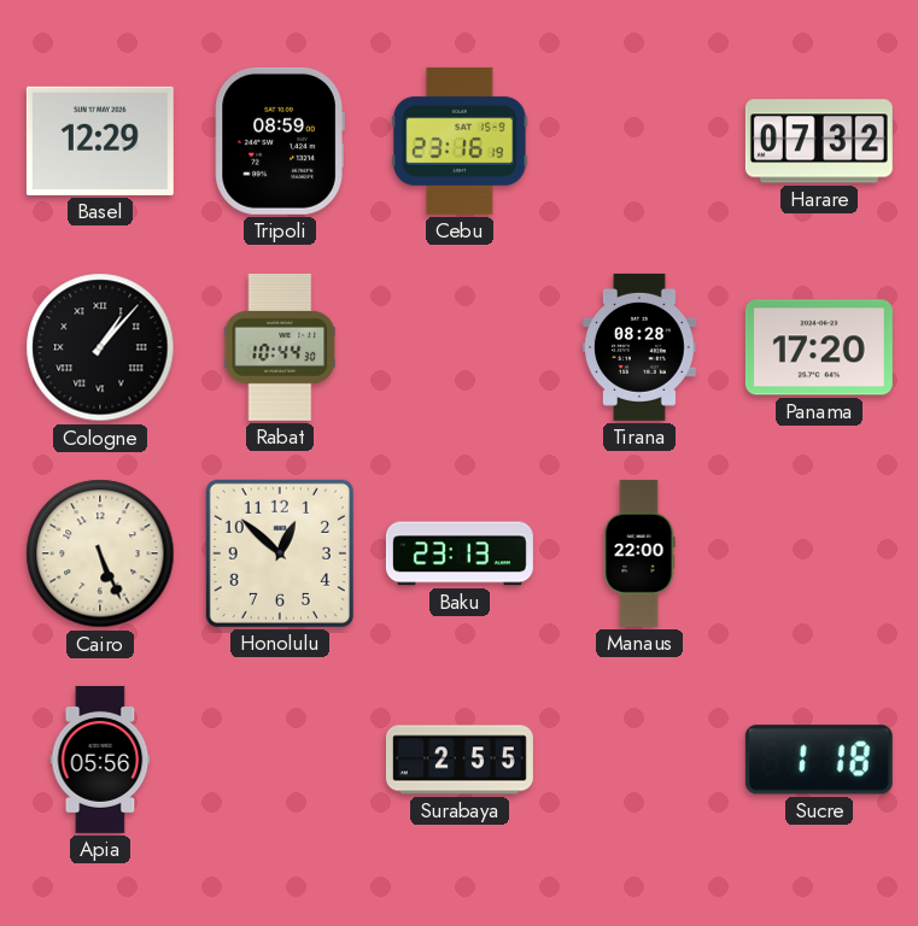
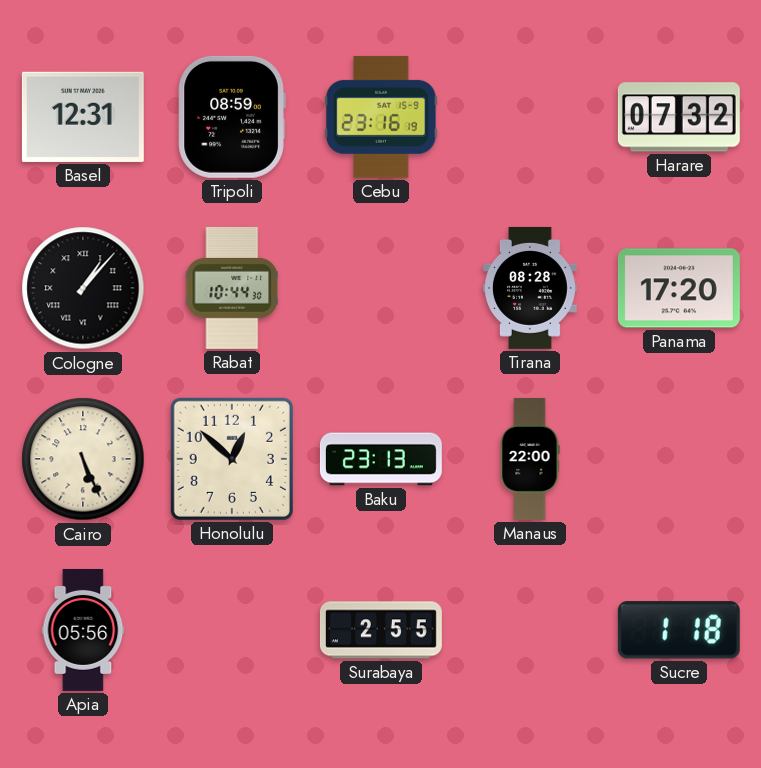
Basel: 12:29 -> 12:31
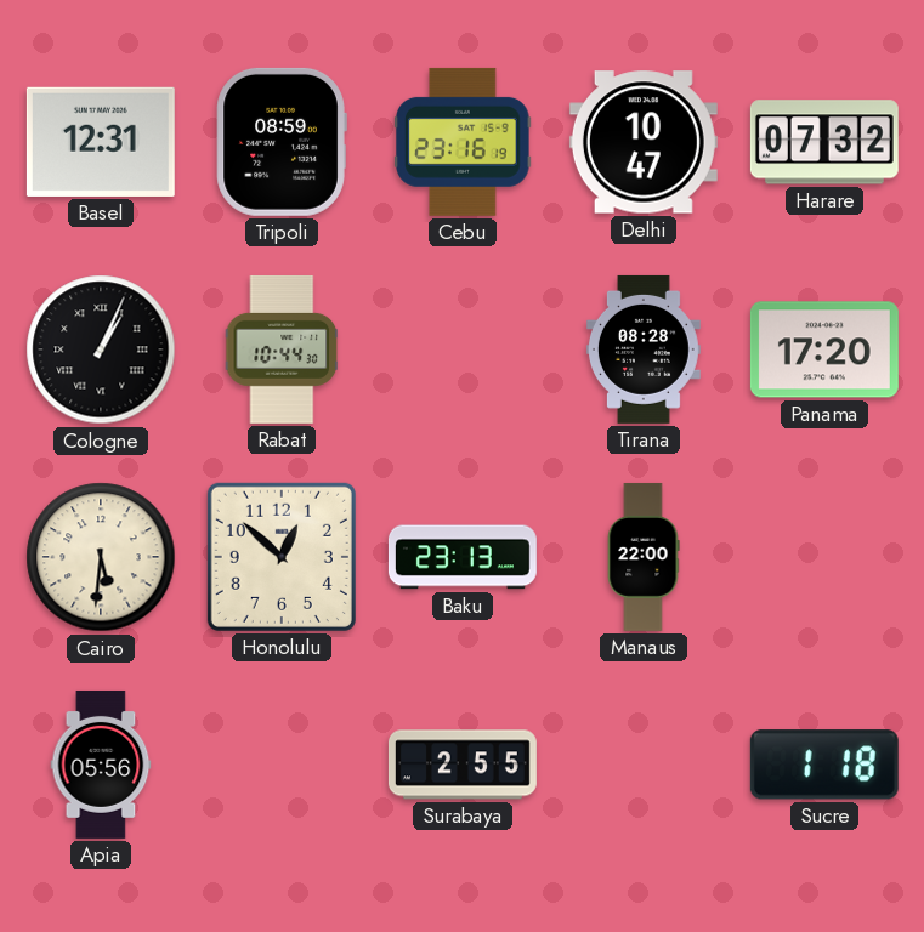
Delhi: none -> 10:47
Cologne: 1:07 -> 1:04
Cairo: 5:26 -> 5:31
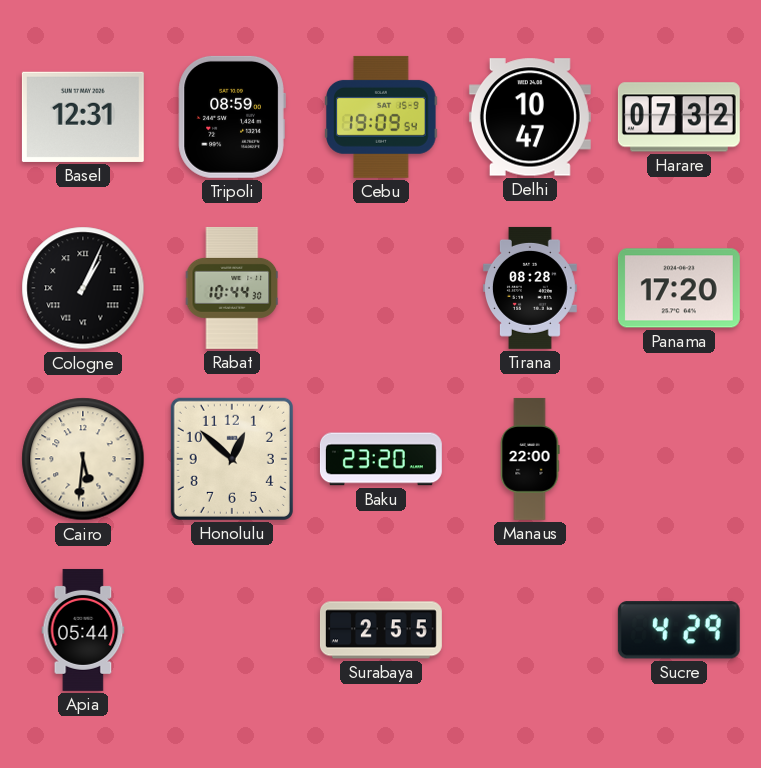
Cebu: 23:16 -> 19:09
Baku: 23:13 -> 23:20
Apia: 05:56 -> 05:44
Sucre: 1:18 -> 4:29
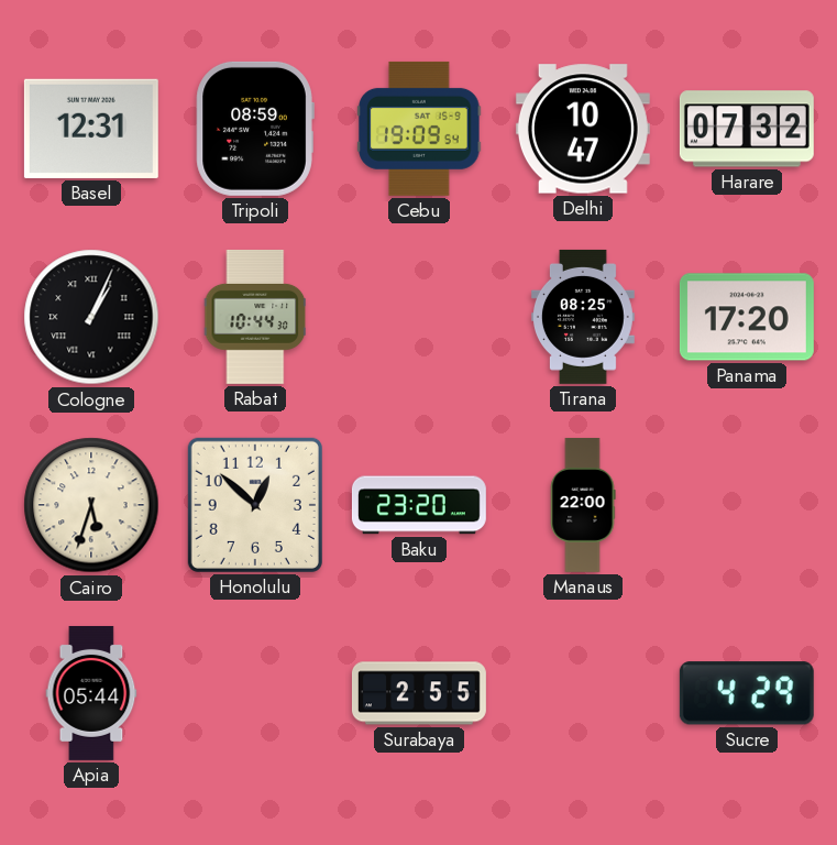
Tirana: 08:28 -> 08:25
Cairo: 5:31 -> 5:33
